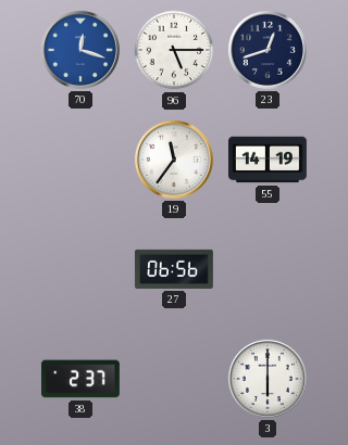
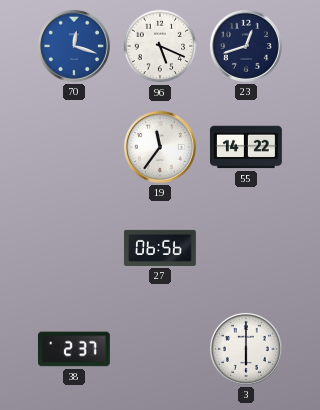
96: 5:15 -> 5:19
55: 14:19 -> 14:22
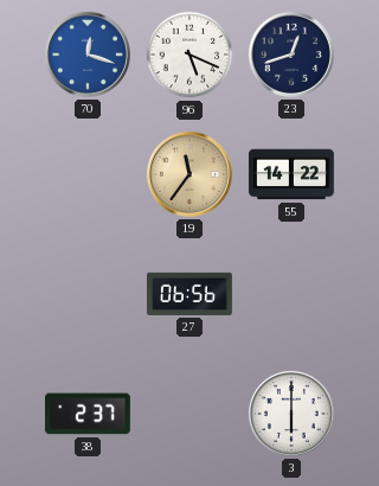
19 dial: white -> champagne
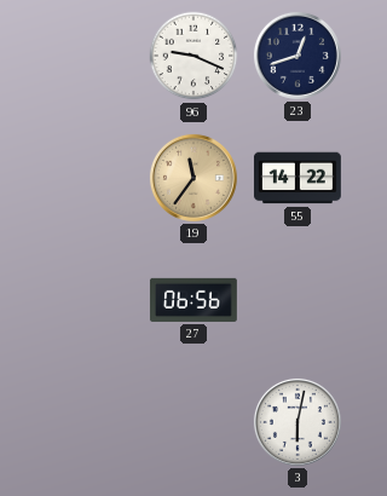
70: 12:18 -> none
96: 5:19 -> 9:19
38: 2:37 -> none
3: 6:00 -> 6:02
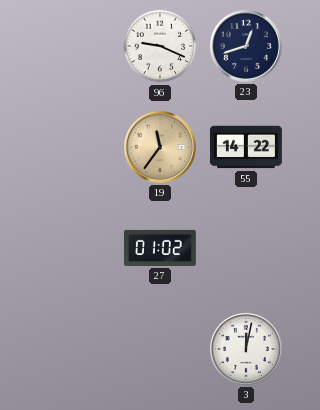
27: 06:56 -> 01:02
3: 6:02 -> 12:02
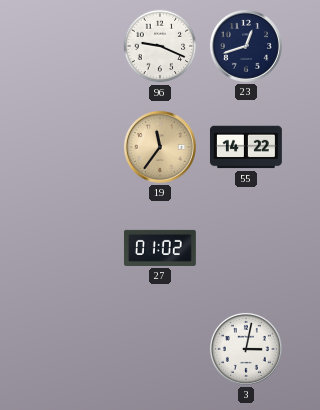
3: 12:02 -> 3:02
